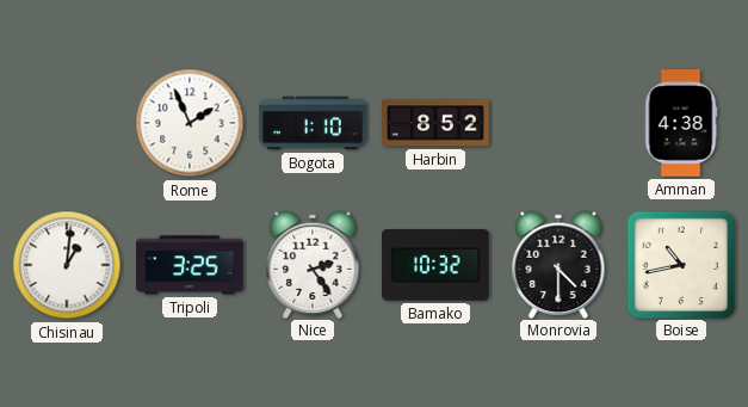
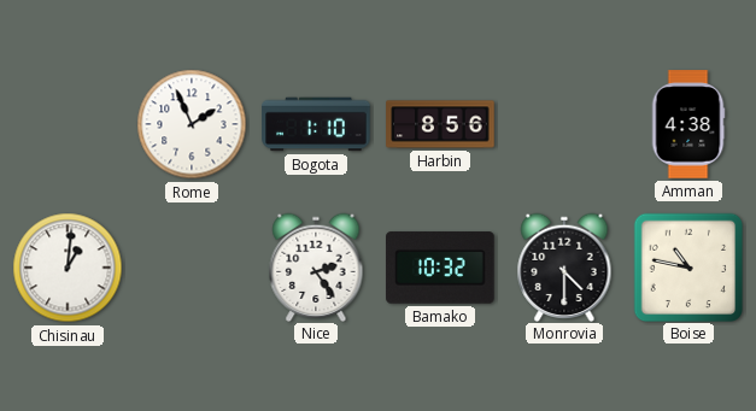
Harbin: 8:52 -> 8:56
Tripoli: 3:25 -> none
Boise: 10:43 -> 10:47
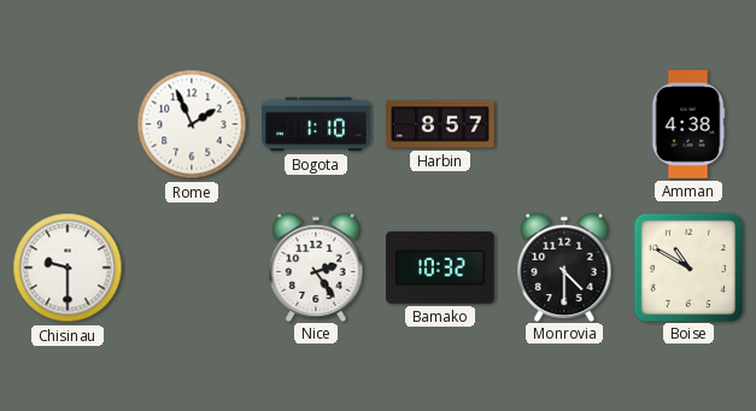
Harbin: 8:56 -> 8:57
Chisinau: 1:01 -> 9:30
Boise: 10:47 -> 10:50
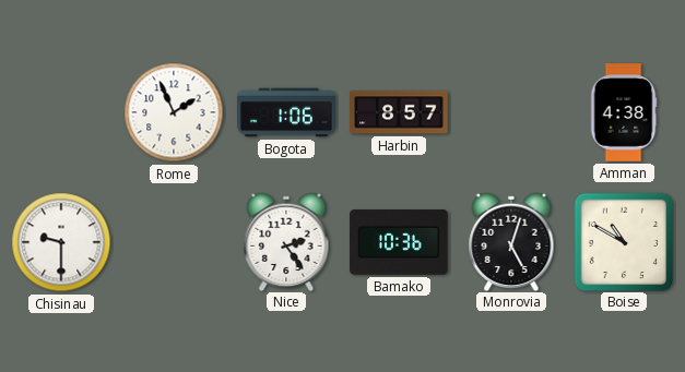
Bogota: 1:10 -> 1:06
Bamako: 10:32 -> 10:36
Monrovia: 4:30 -> 5:03
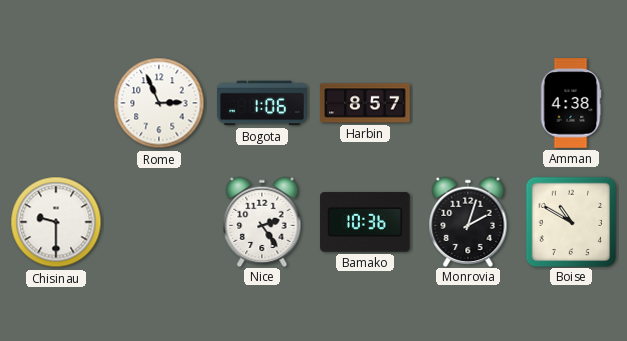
Rome: 1:56 -> 2:56
Monrovia: 5:03 -> 2:03
